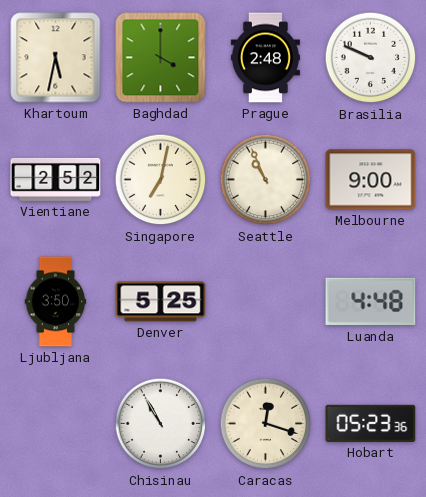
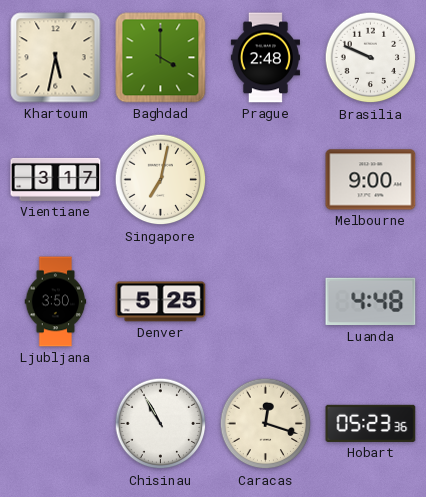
Vientiane: 2:52 -> 3:17
Seattle: 10:56 -> none
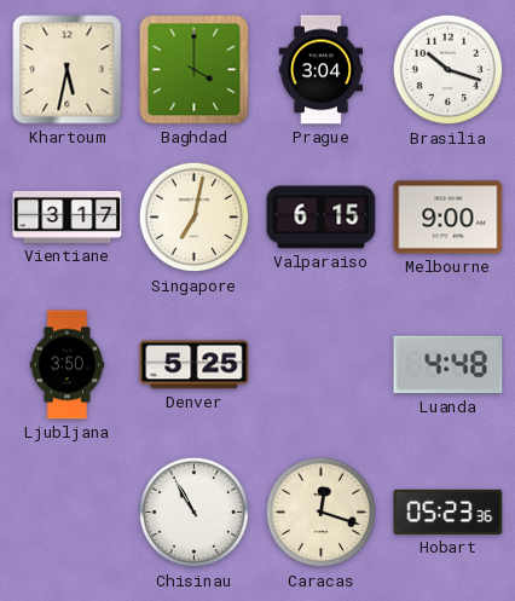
Prague: 2:48 -> 3:04
Brasilia: 9:49 -> 10:18
Valparaiso: none -> 6:15
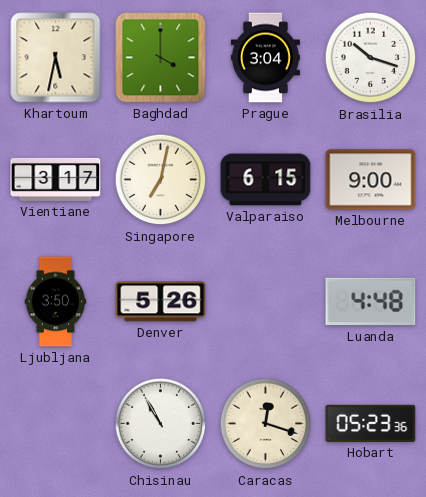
Denver: 5:25 -> 5:26
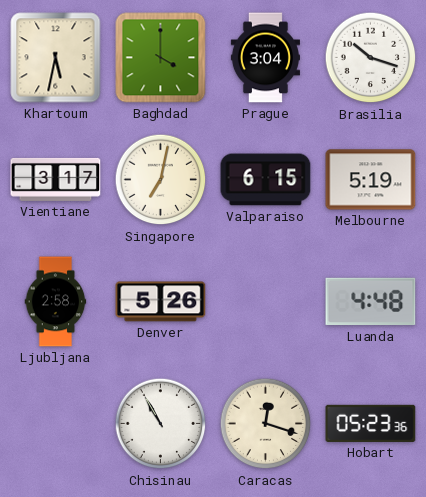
Melbourne: 9:00 -> 5:19
Ljubljana: 3:50 -> 2:58
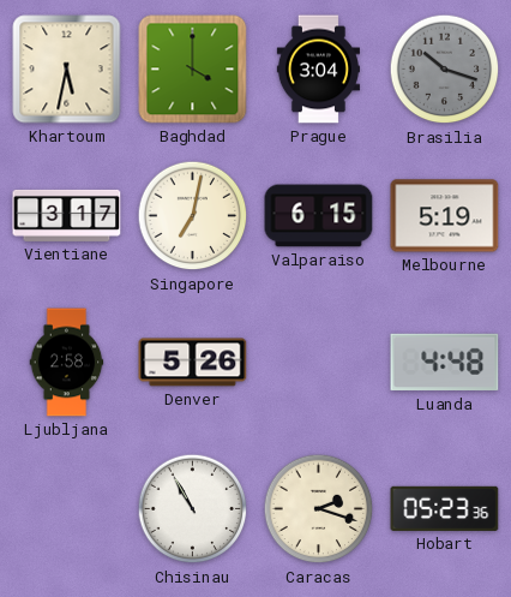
Brasilia dial: white -> grey
Caracas: 12:18 -> 2:18
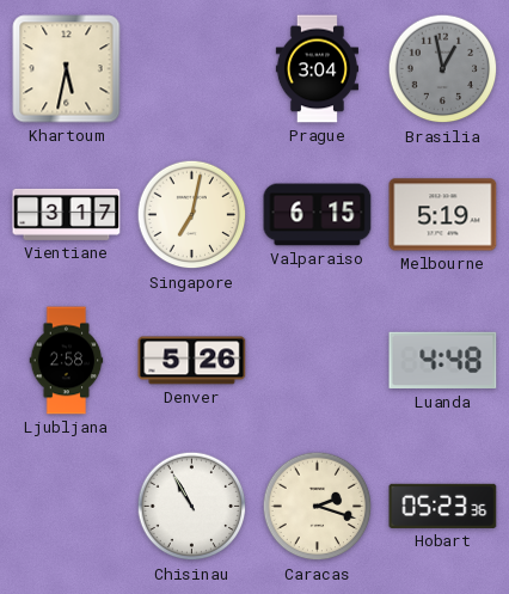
Baghdad: 4:00 -> none
Brasilia: 10:18 -> 12:58
